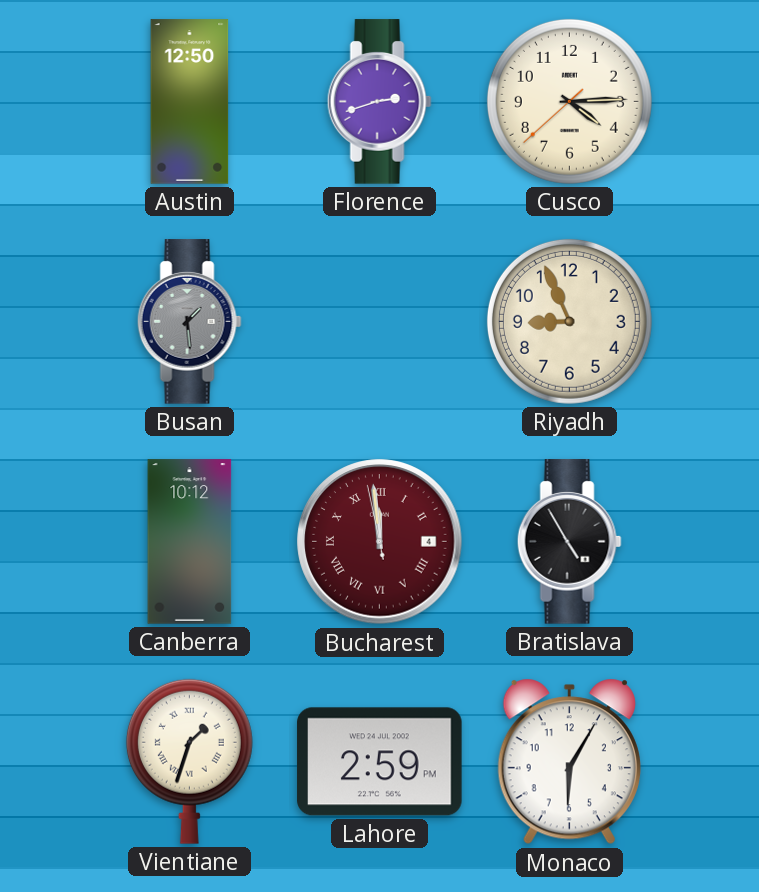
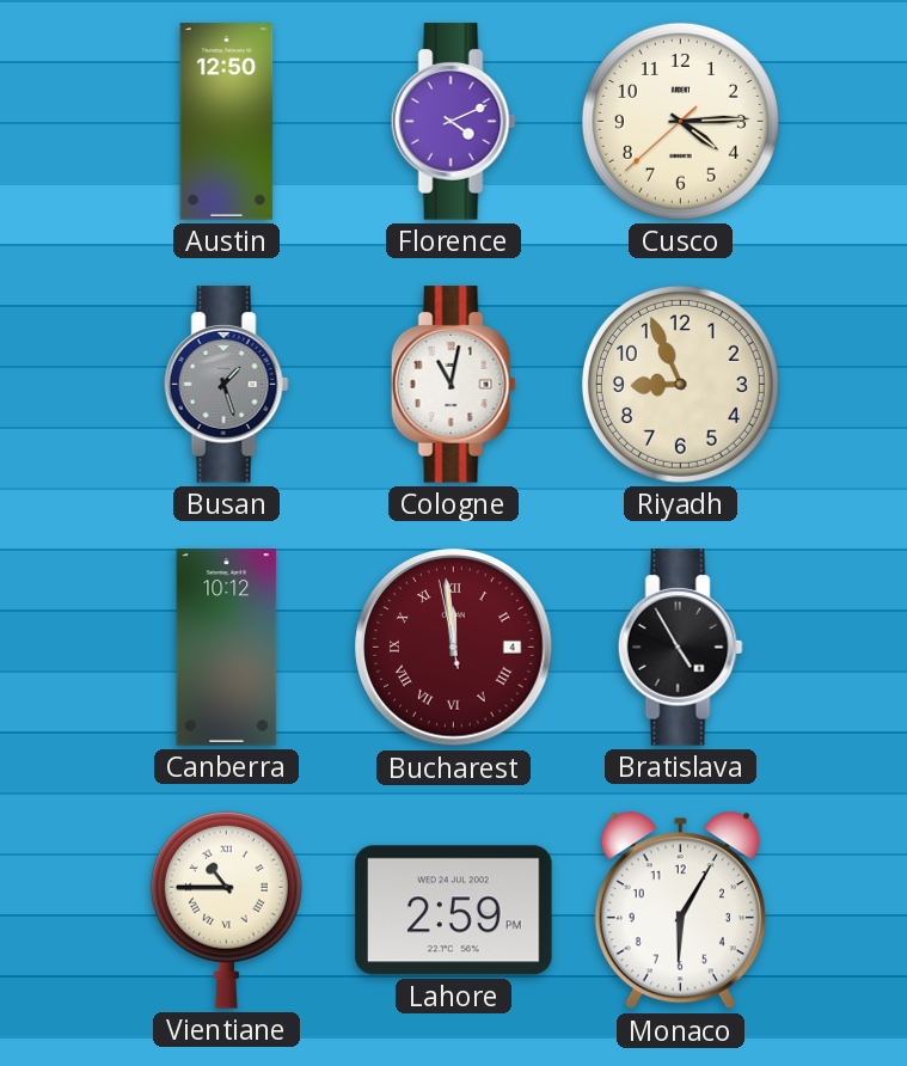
Florence: 2:42 -> 4:11
Busan: 1:29 -> 1:27
Cologne: none -> 11:02
Vientiane: 1:33 -> 10:45
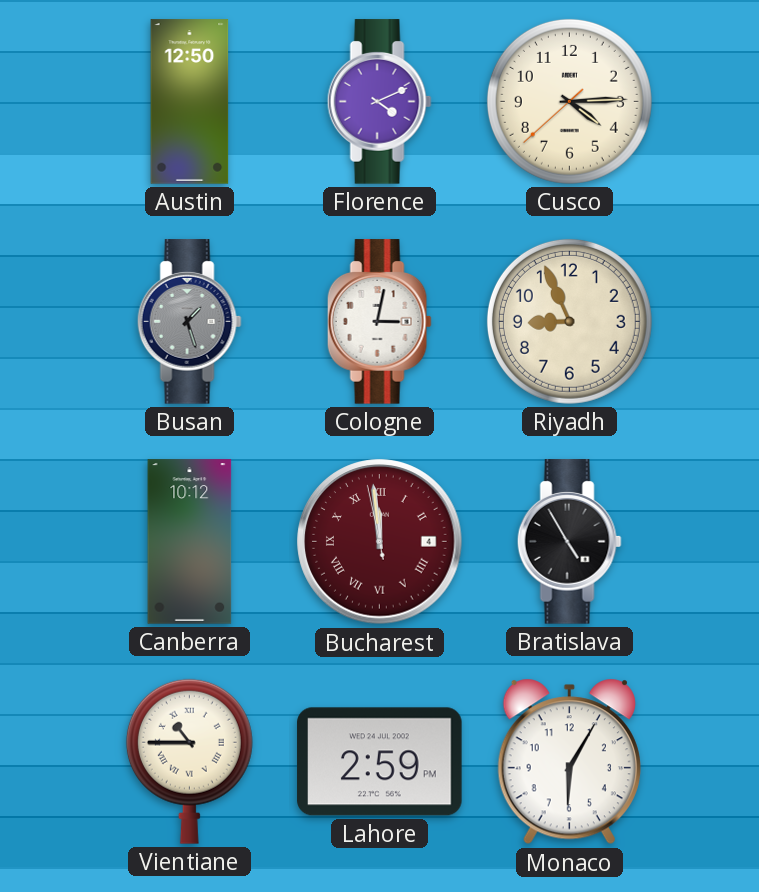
Cologne: 11:02 -> 3:02
